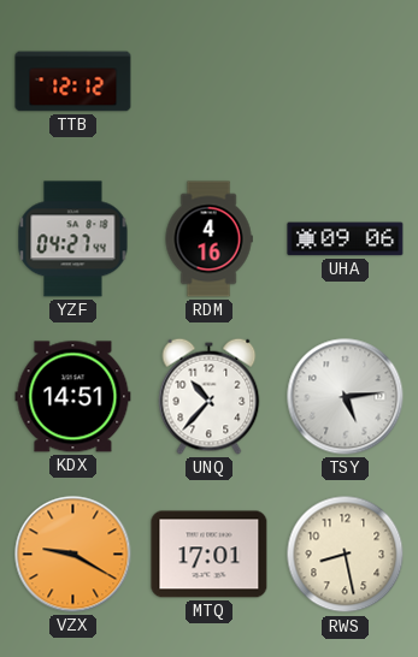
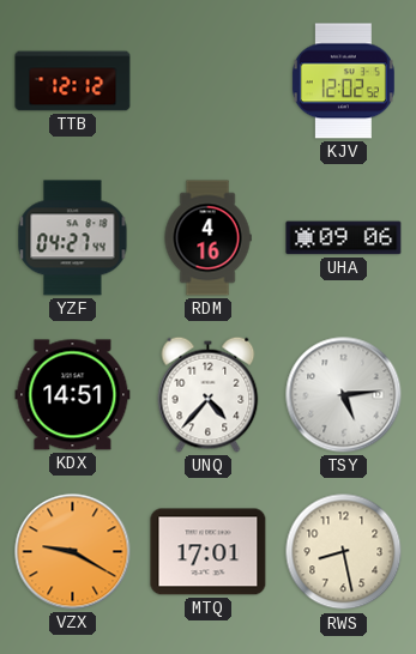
KJV: none -> 12:02
UNQ: 10:37 -> 4:37
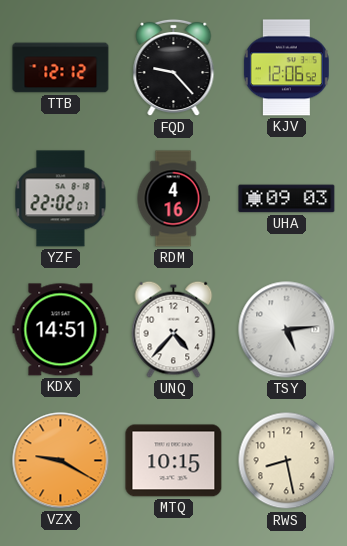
FQD: none -> 9:23
KJV: 12:02 -> 12:06
YZF: 04:27 -> 22:02
UHA: 09:06 -> 09:03
MTQ: 17:01 -> 10:15
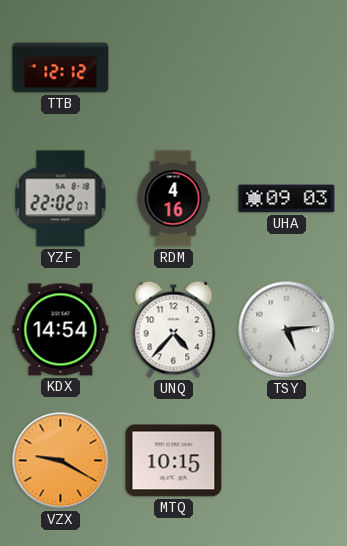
FQD: 9:23 -> none
KJV: 12:06 -> none
KDX: 14:51 -> 14:54
RWS: 8:28 -> none
